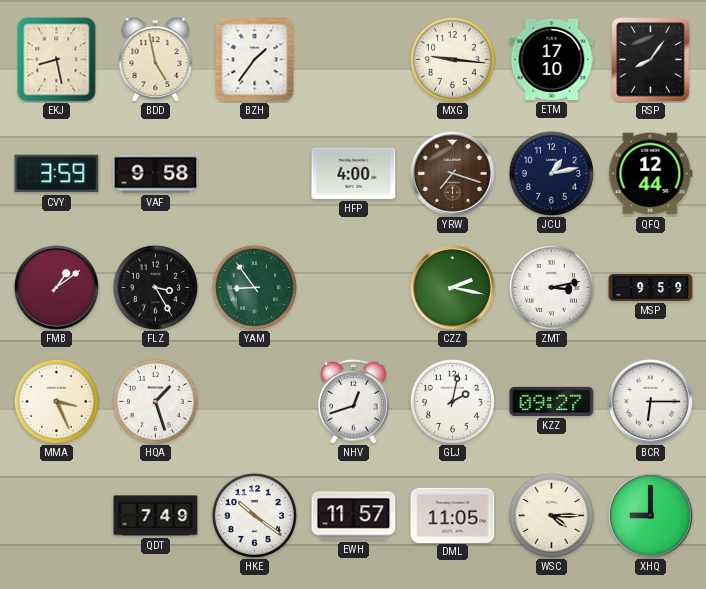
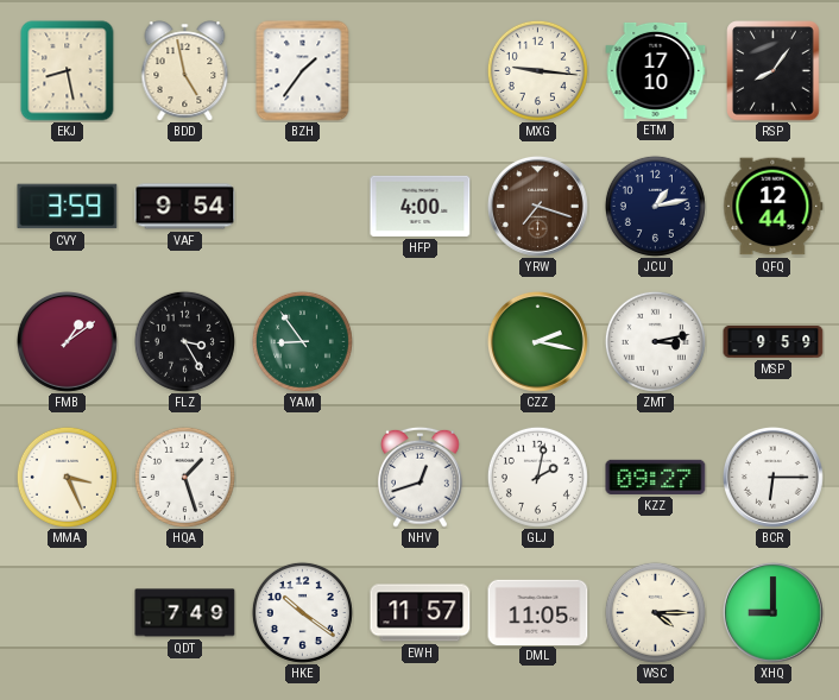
VAF: 9:58 -> 9:54
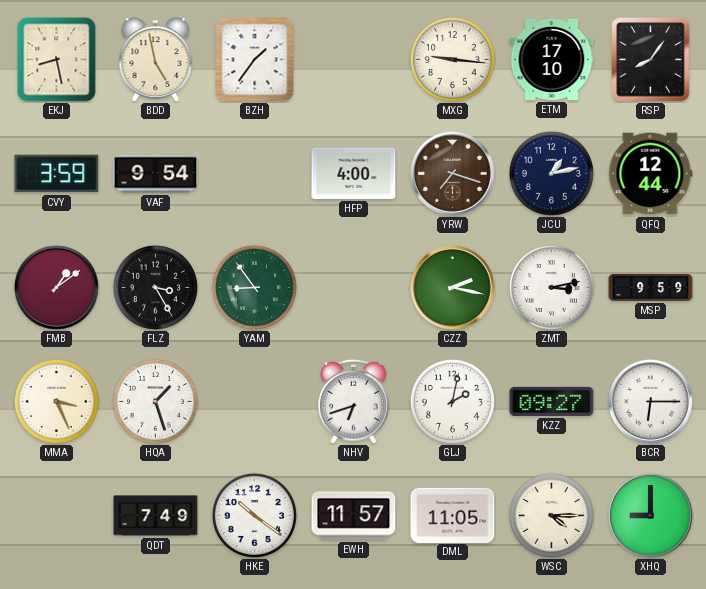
NHV: 12:42 -> 6:42
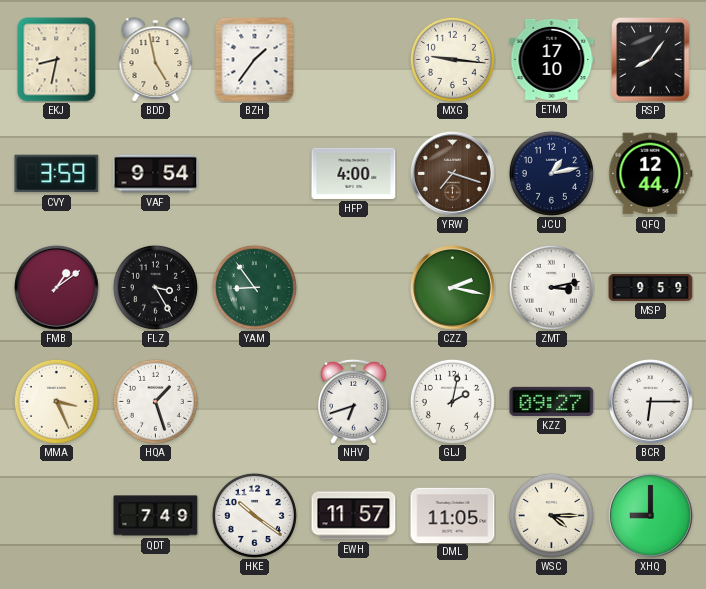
EKJ: 8:28 -> 8:32
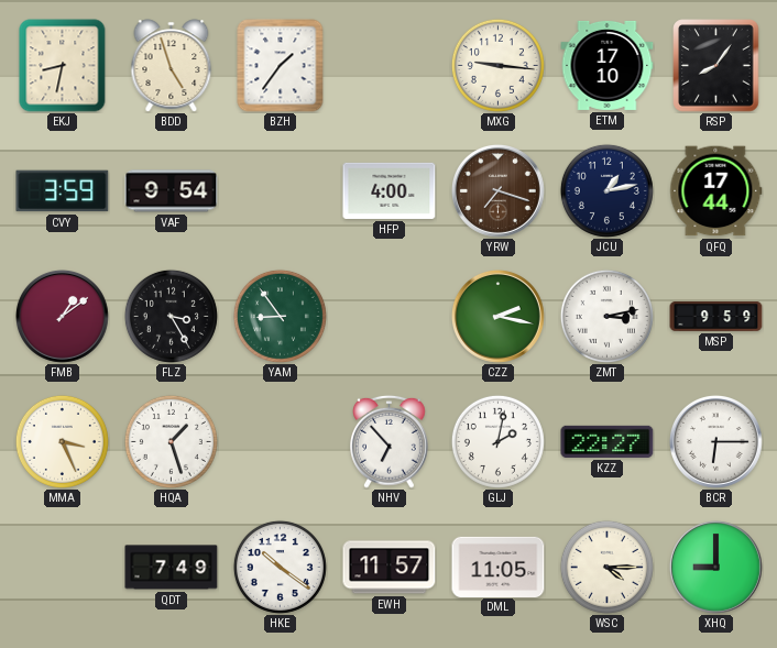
BDD: 4:58 -> 4:57
QFQ: 12:44 -> 17:44
NHV: 6:42 -> 6:53
KZZ: 09:27 -> 22:27
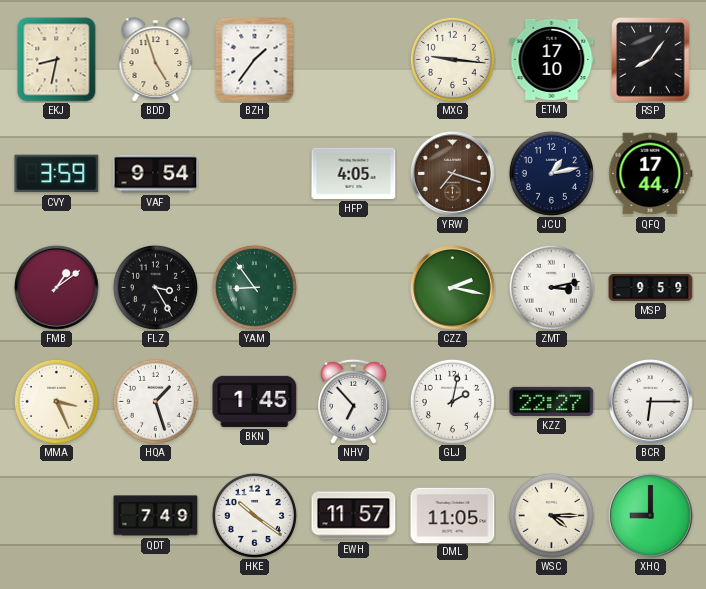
HFP: 4:00 -> 4:05
BKN: none -> 1:45
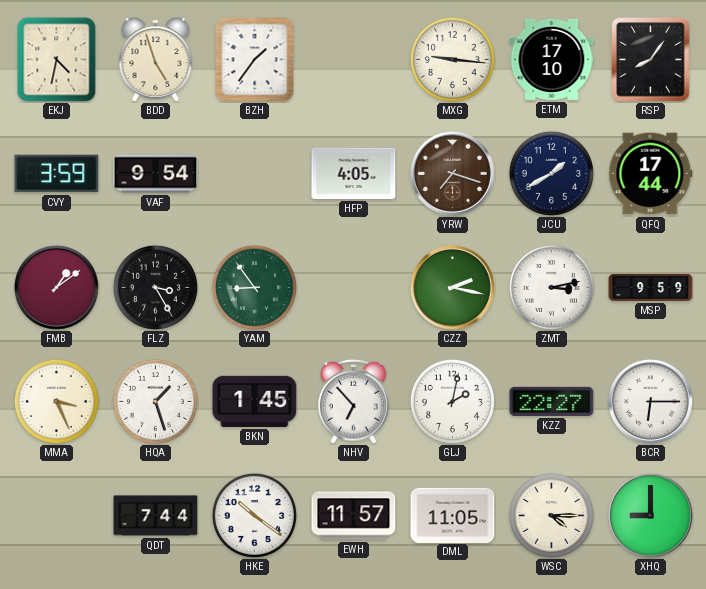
EKJ: 8:32 -> 4:32
JCU: 1:13 -> 1:40
QDT: 7:49 -> 7:44
